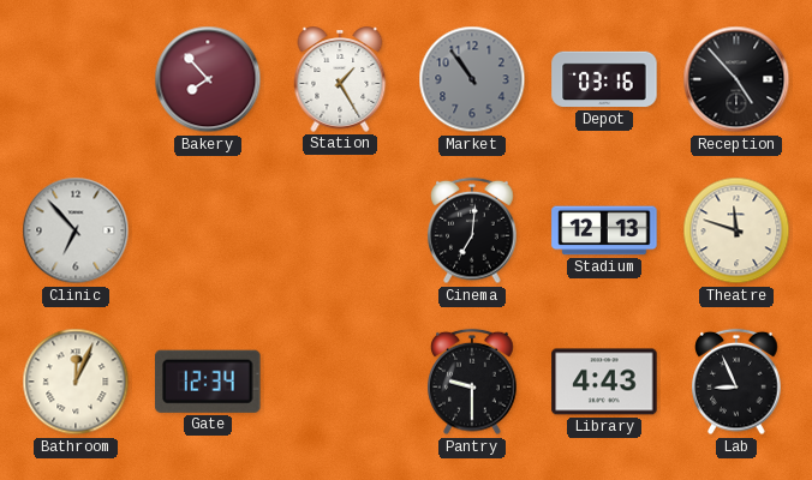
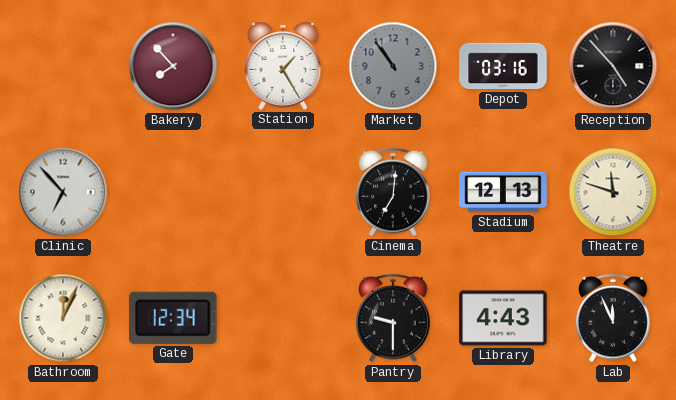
Lab: 8:56 -> 11:56
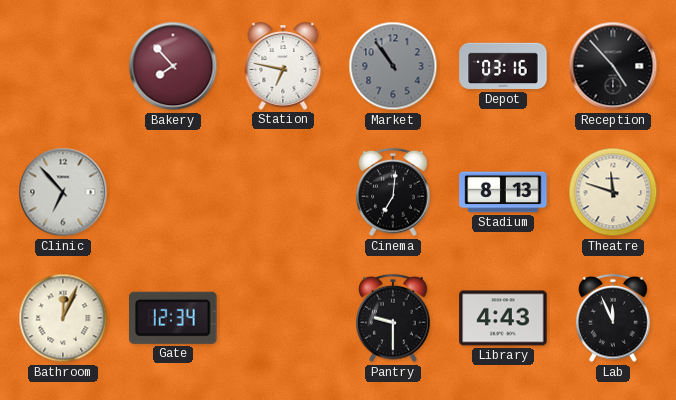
Station: 1:25 -> 6:47
Stadium: 12:13 -> 8:13
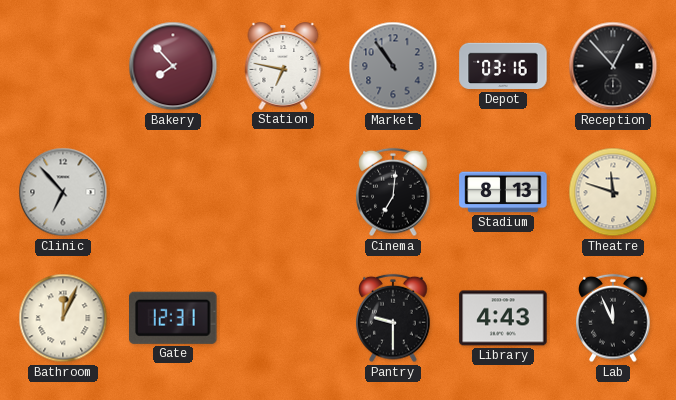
Reception: 4:53 -> 12:53
Gate: 12:34 -> 12:31
